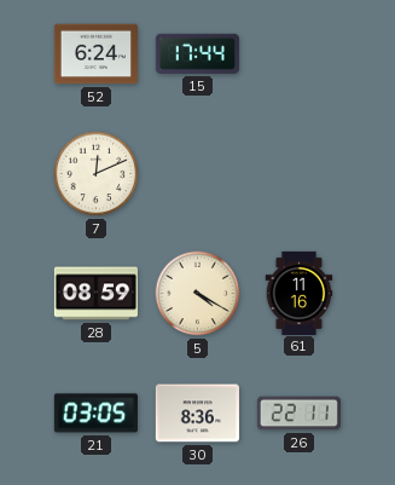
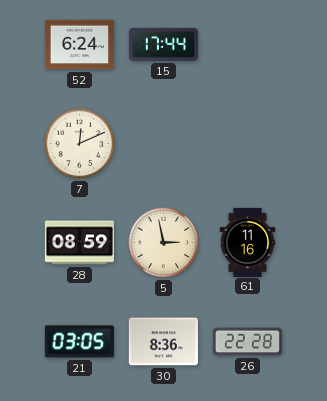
5: 4:20 -> 2:58
26: 22:11 -> 22:28
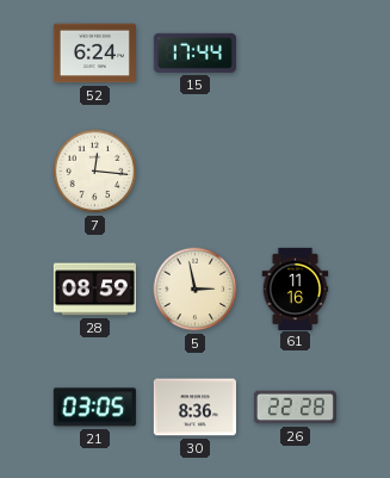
7: 12:11 -> 12:16
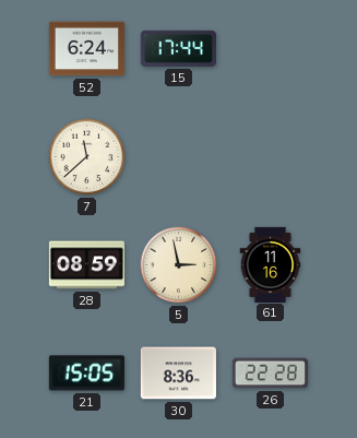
7: 12:16 -> 11:38
21: 03:05 -> 15:05
